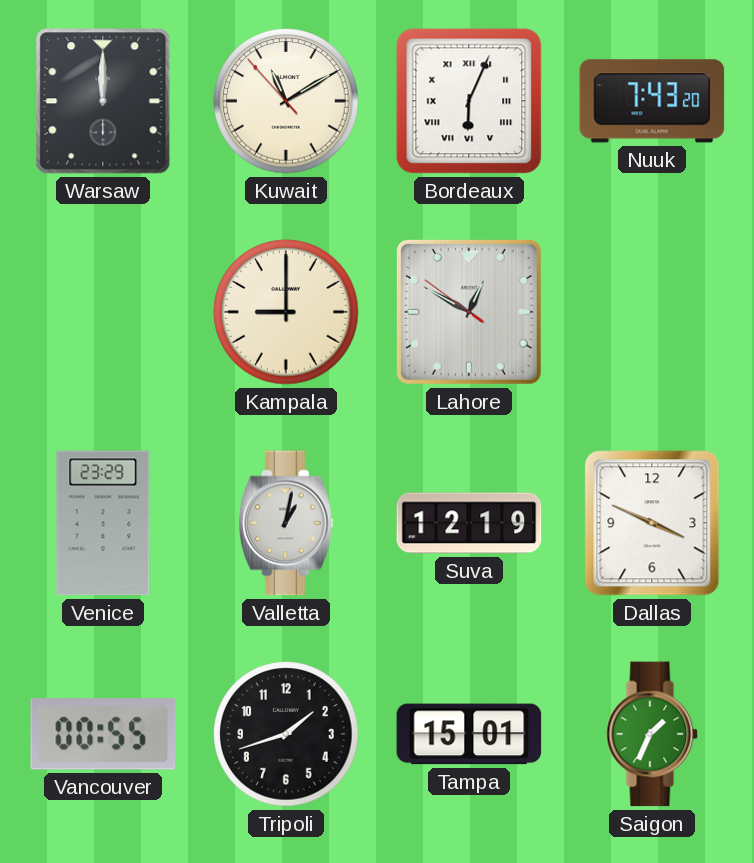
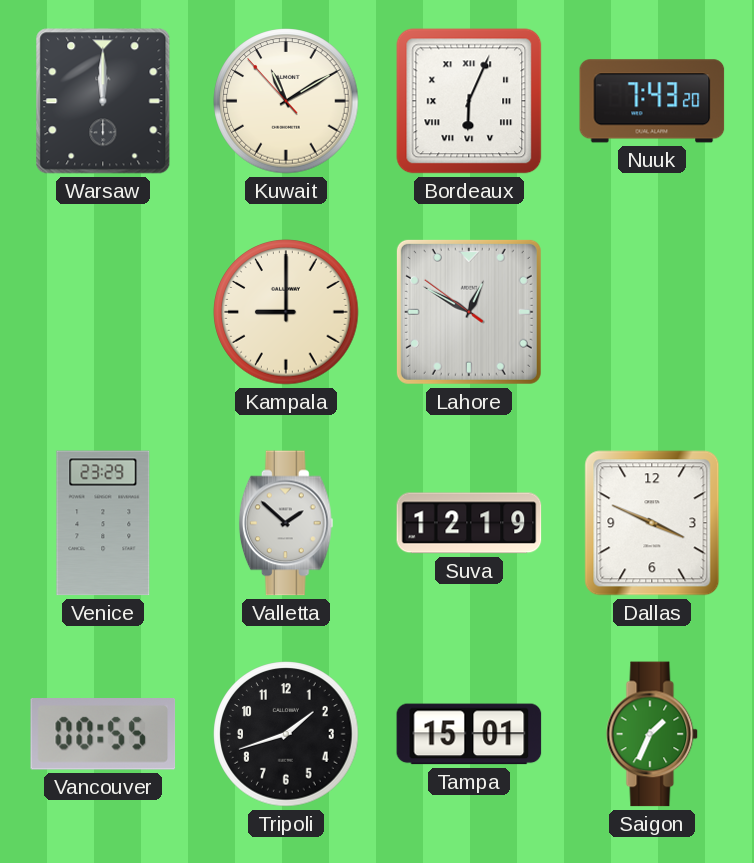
Valletta: 1:02 -> 1:52
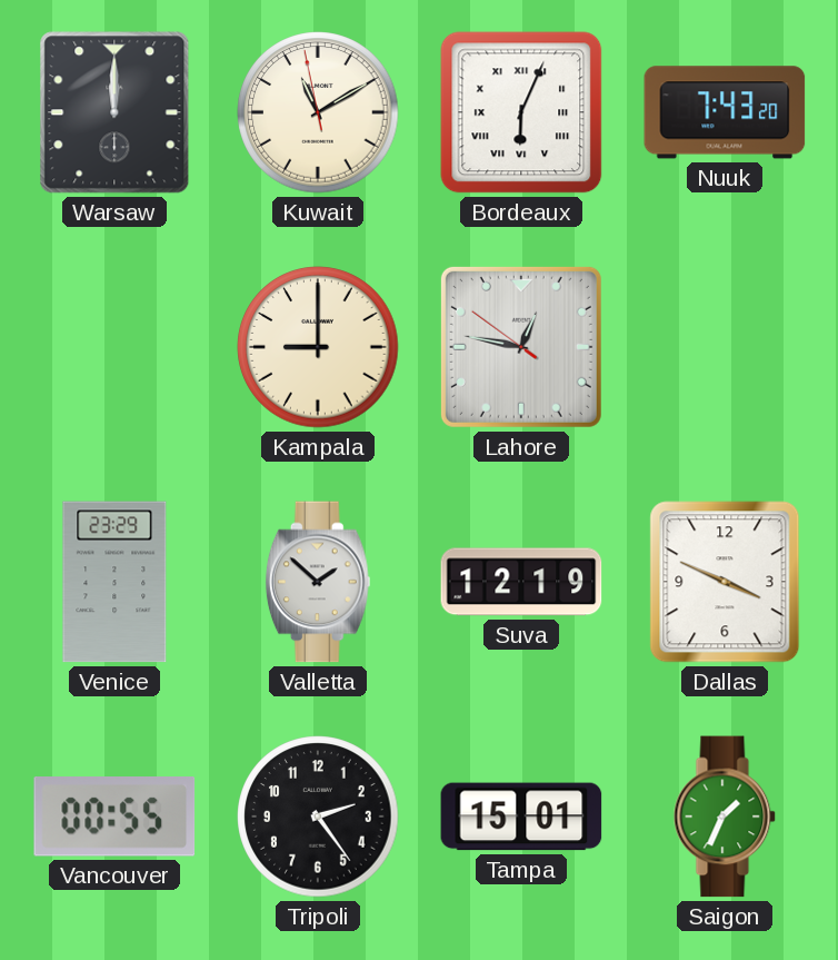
Kuwait: 11:09:53 -> 11:09:58
Lahore: 12:49 -> 12:46
Tripoli: 1:42 -> 2:24
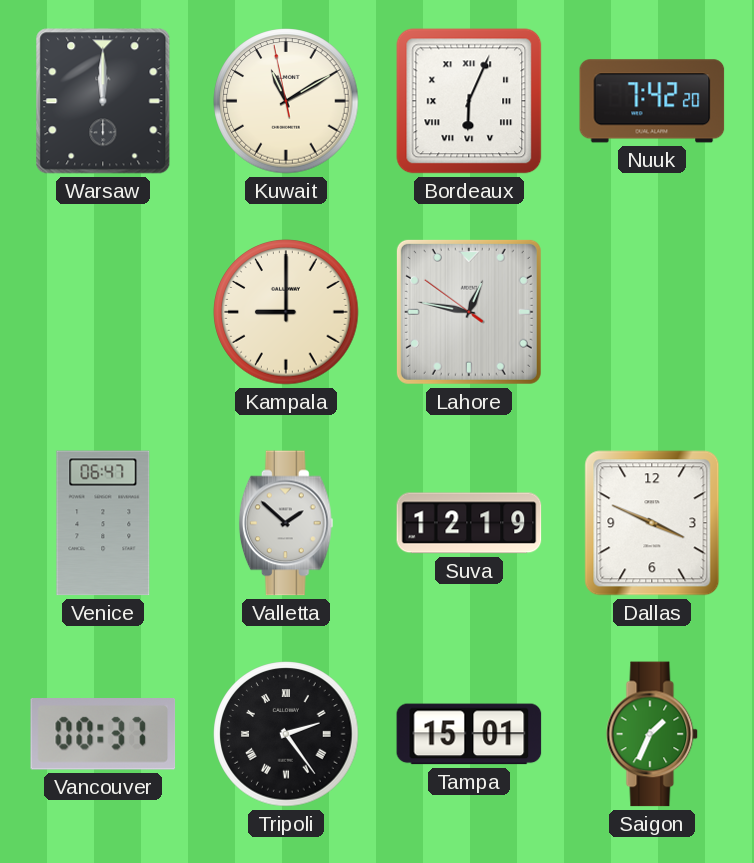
Nuuk: 7:43 -> 7:42
Venice: 23:29 -> 06:47
Vancouver: 00:55 -> 00:37
Tripoli numerals: Arabic -> Roman
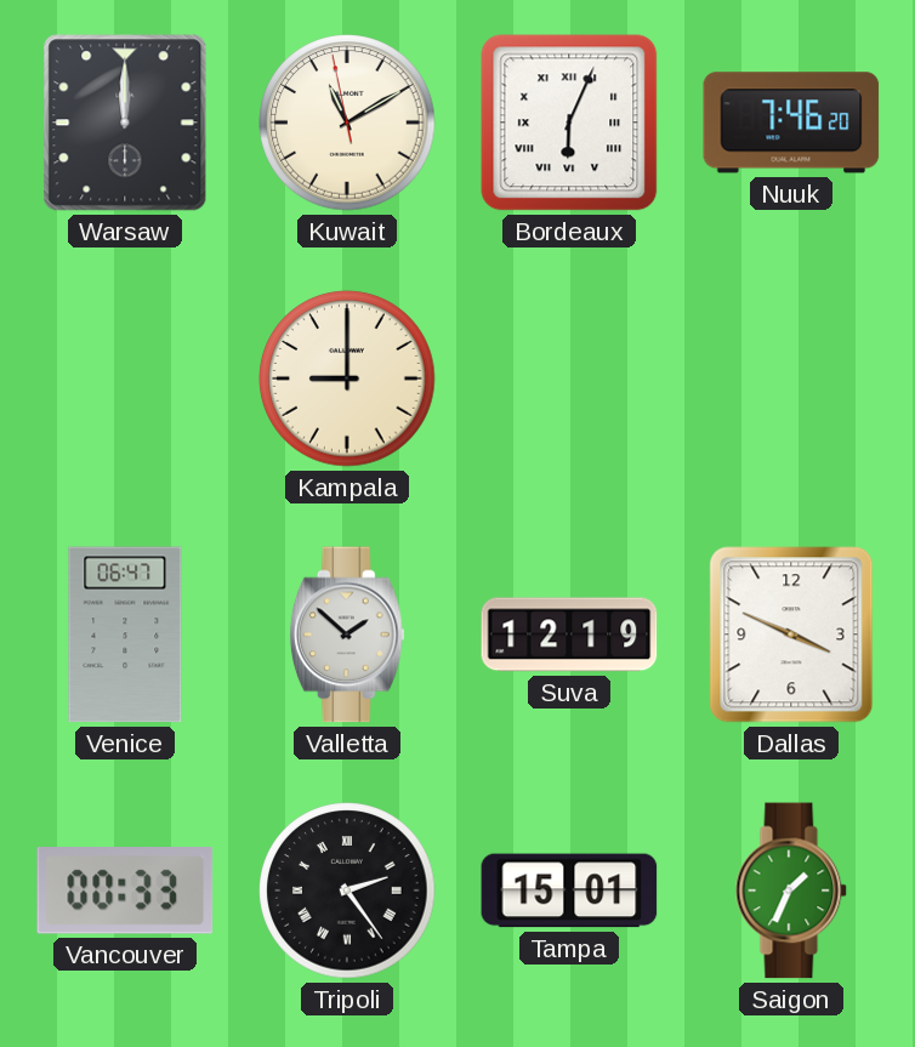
Nuuk: 7:42 -> 7:46
Lahore: 12:46 -> none
Vancouver: 00:37 -> 00:33
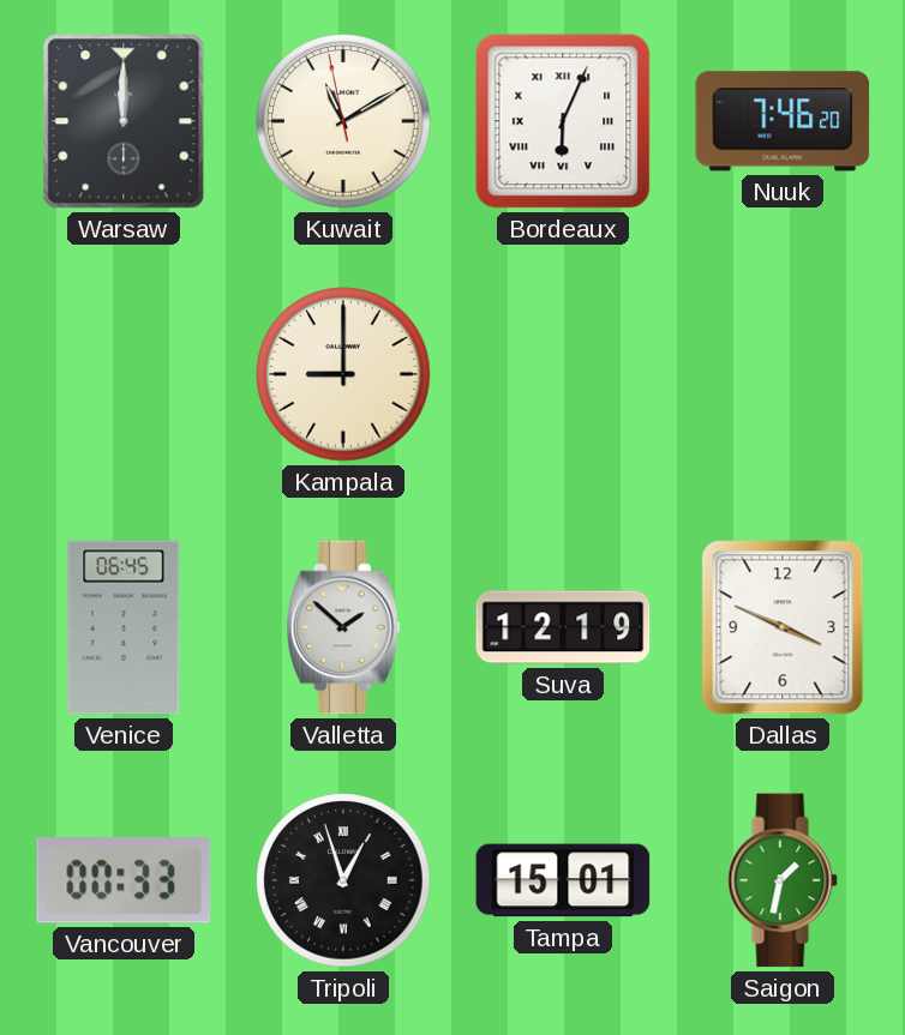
Venice: 06:47 -> 06:45
Tripoli: 2:24 -> 12:57
Saigon: 1:34 -> 1:32
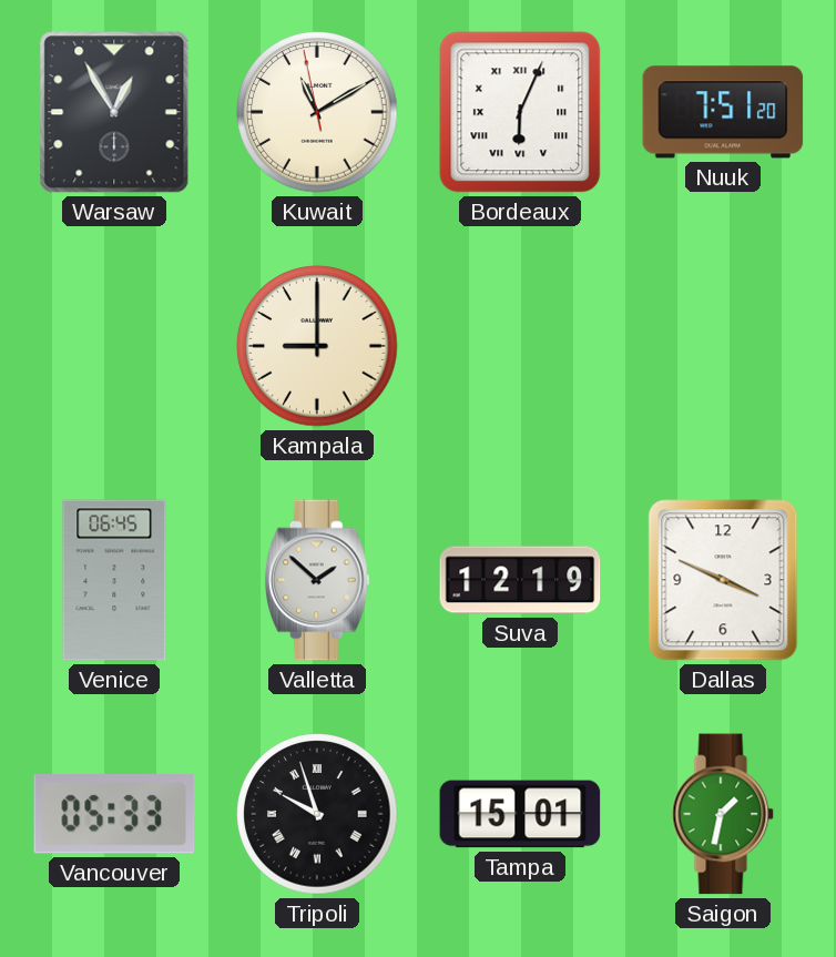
Warsaw: 12:00 -> 12:55
Nuuk: 7:46 -> 7:51
Vancouver: 00:33 -> 05:33
Tripoli: 12:57 -> 9:57
